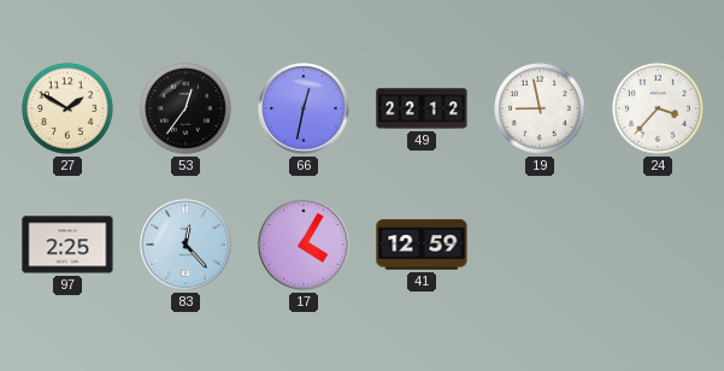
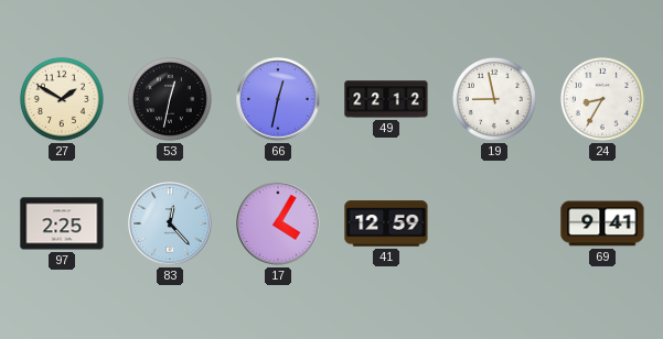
53: 12:36 -> 12:32
24: 3:37 -> 8:35
69: none -> 9:41
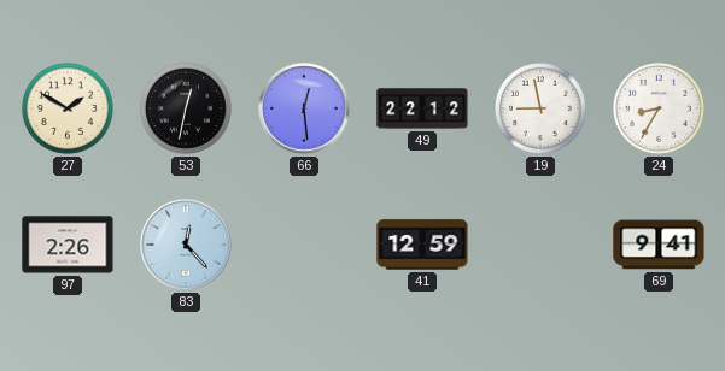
66: 12:32 -> 12:29
97: 2:25 -> 2:26
17: 4:05 -> none
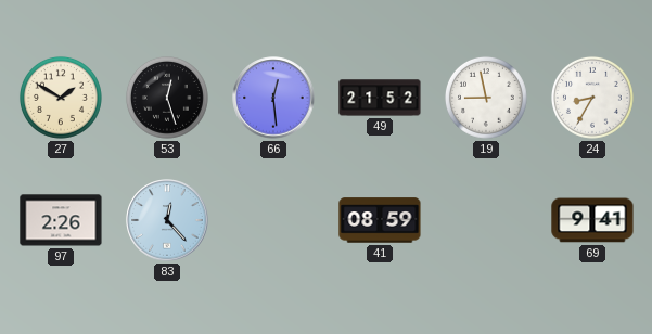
53: 12:32 -> 12:27
49: 22:12 -> 21:52
41: 12:59 -> 08:59
